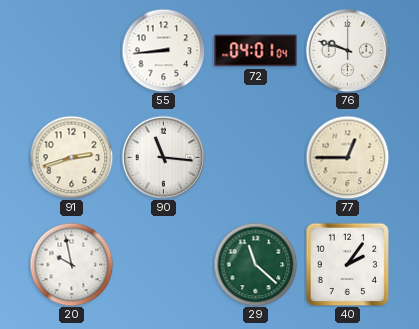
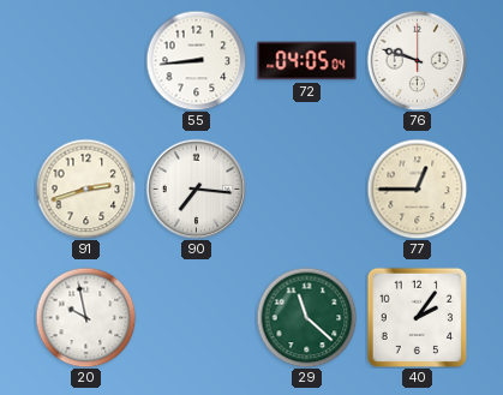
72: 04:01 -> 04:05
90: 11:16 -> 7:16
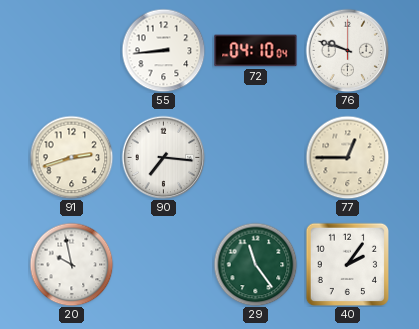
72: 04:05 -> 04:10
29: 11:22 -> 11:24
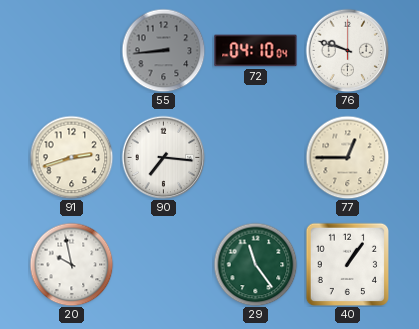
55 dial: white -> grey
40: 2:06 -> 1:06
